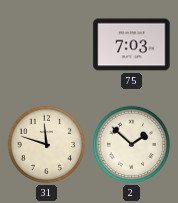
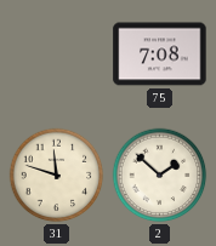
75: 7:03 -> 7:08
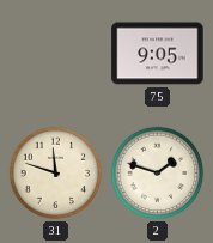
75: 7:08 -> 9:05
2: 1:52 -> 1:48
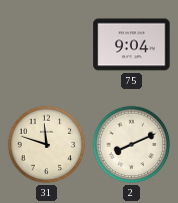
75: 9:05 -> 9:04
2: 1:48 -> 8:11
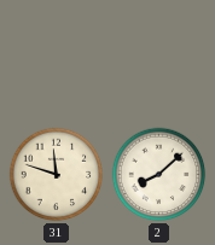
75: 9:04 -> none
2: 8:11 -> 8:08
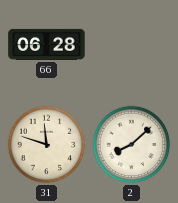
66: none -> 06:28
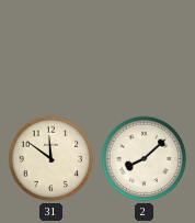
66: 06:28 -> none
31: 11:48 -> 11:51
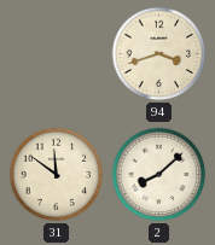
94: none -> 3:42
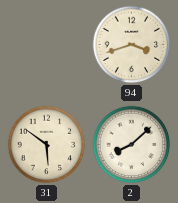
31: 11:51 -> 5:51
